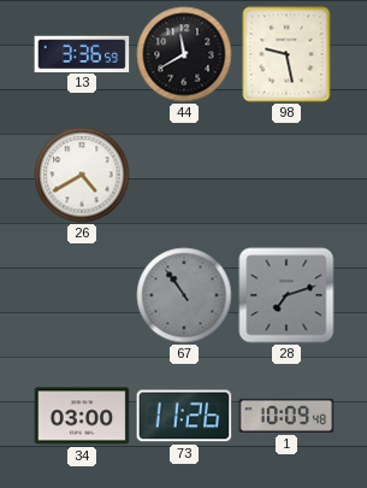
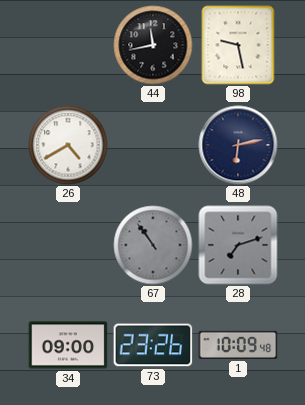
13: 3:36 -> none
44: 11:40 -> 11:43
48: none -> 6:13
34: 03:00 -> 09:00
73: 11:26 -> 23:26
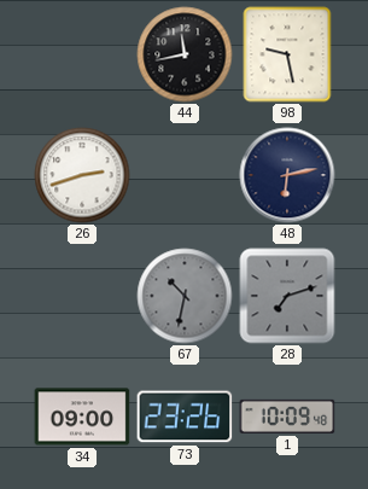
26: 4:40 -> 2:42
67: 10:54 -> 10:32
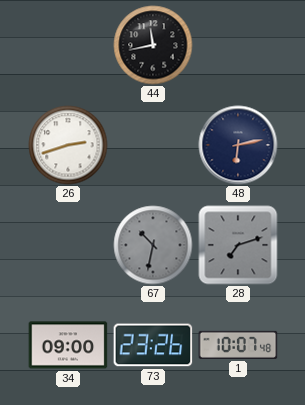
98: 9:28 -> none
1: 10:09 -> 10:07
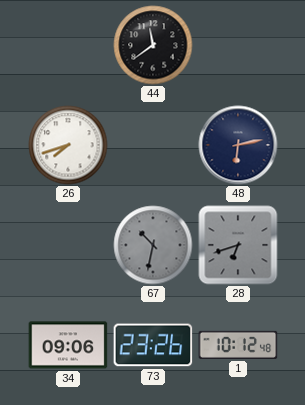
44: 11:43 -> 11:39
26: 2:42 -> 7:42
28: 7:12 -> 6:42
34: 09:00 -> 09:06
1: 10:07 -> 10:12
